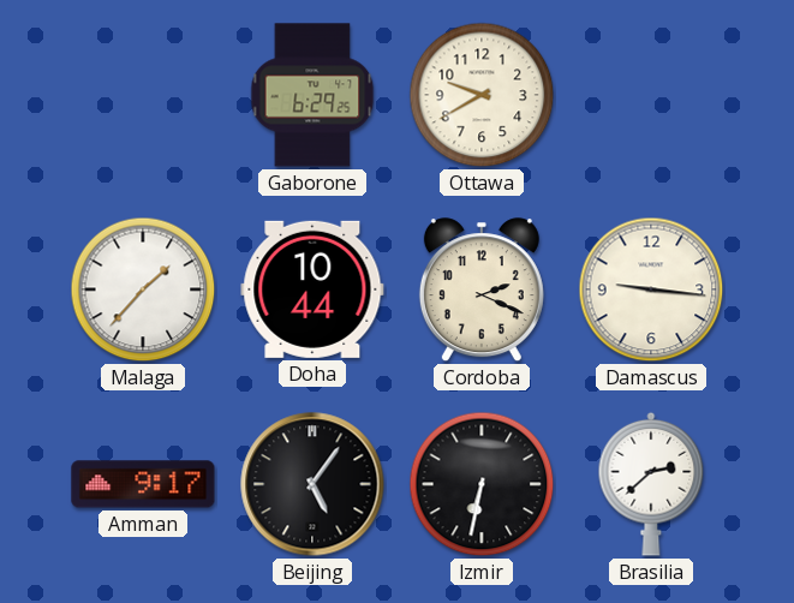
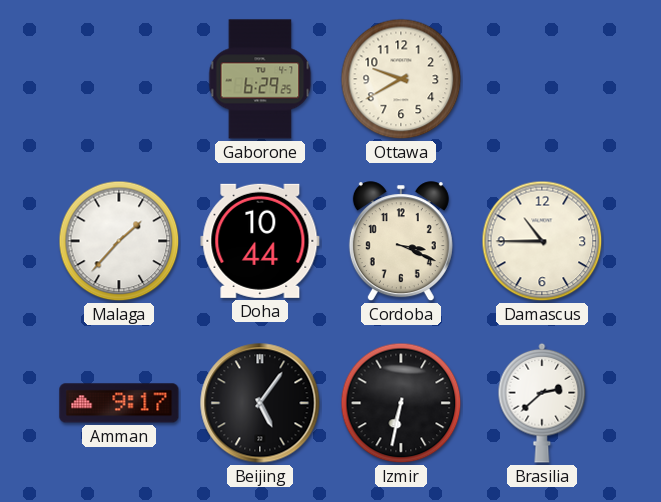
Cordoba: 2:19 -> 3:19
Damascus: 9:16 -> 10:45
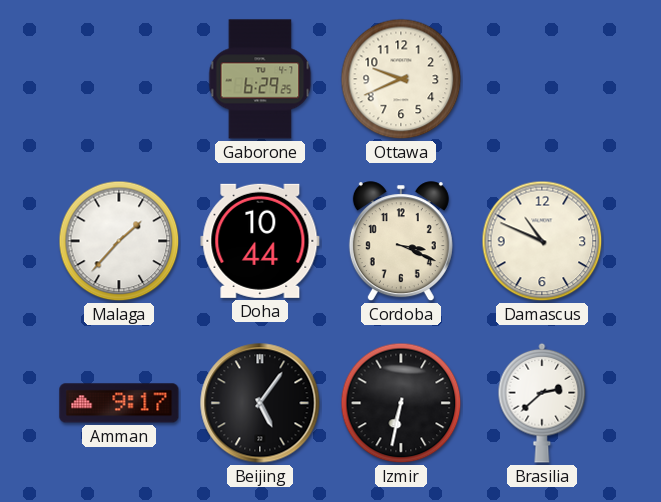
Ottawa: 9:40 -> 9:41
Damascus: 10:45 -> 10:49
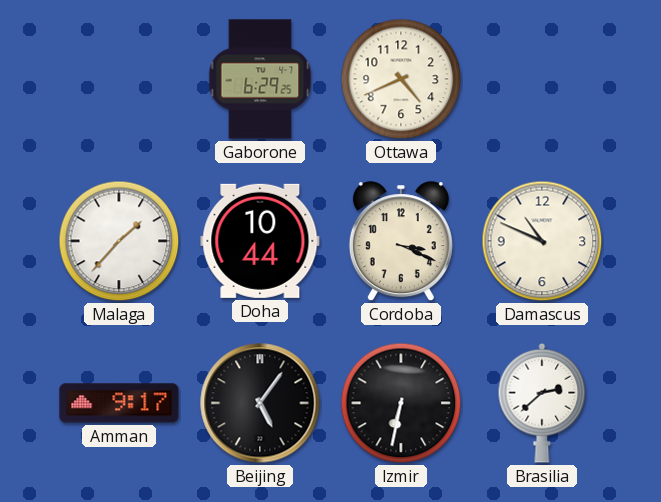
Ottawa: 9:41 -> 4:41
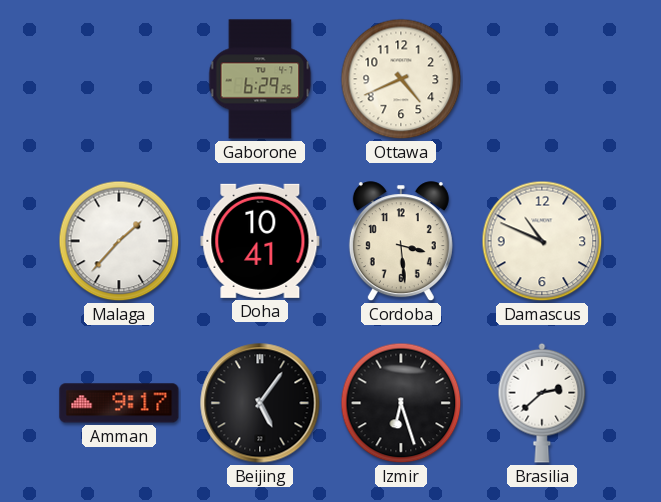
Doha: 10:44 -> 10:41
Cordoba: 3:19 -> 3:29
Izmir: 6:32 -> 6:27
